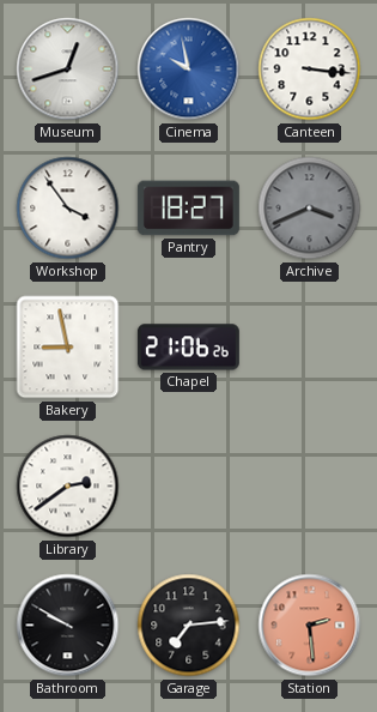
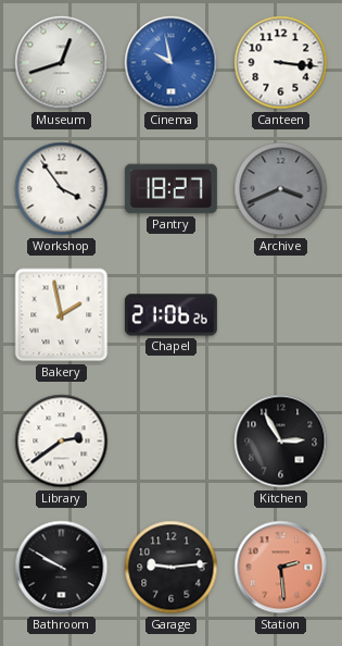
Bakery: 8:58 -> 1:58
Kitchen: none -> 2:55
Garage: 7:14 -> 9:14
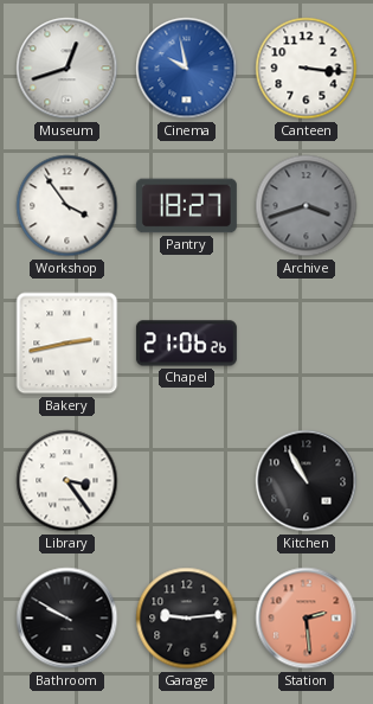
Archive: 3:41 -> 3:42
Bakery: 1:58 -> 2:43
Library: 2:39 -> 3:24
Kitchen: 2:55 -> 10:55
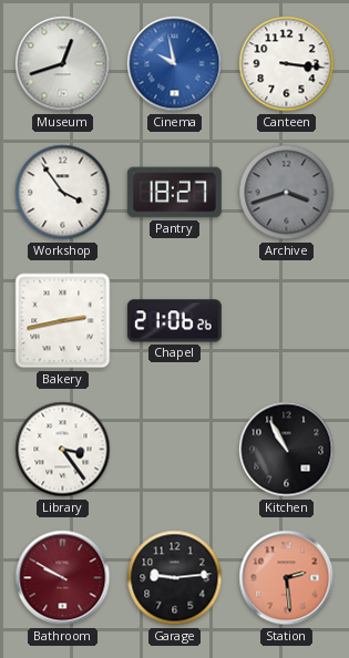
Bathroom dial: black -> burgundy
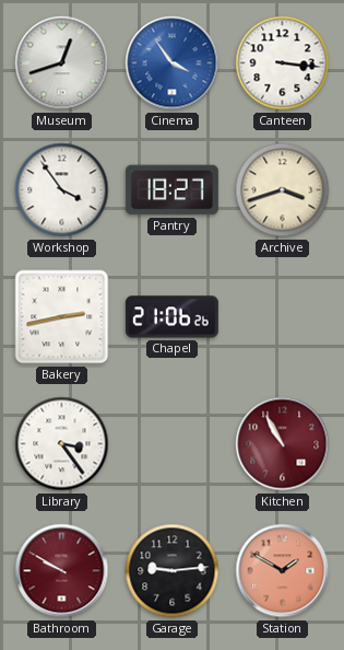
Cinema: 9:58 -> 3:54
Archive dial: grey -> cream
Kitchen dial: black -> burgundy
Station: 2:29 -> 1:50
